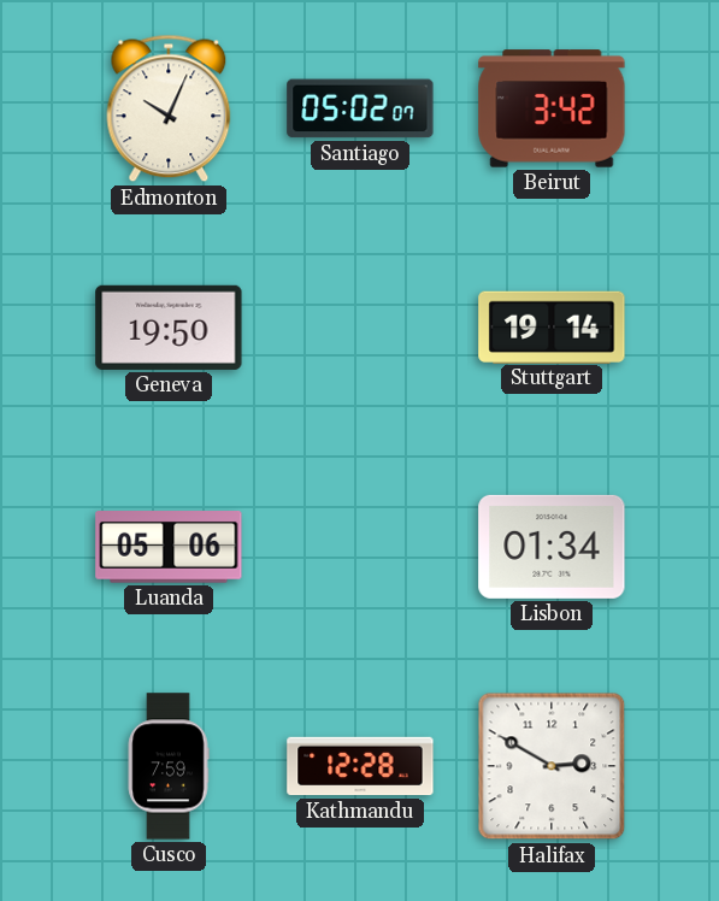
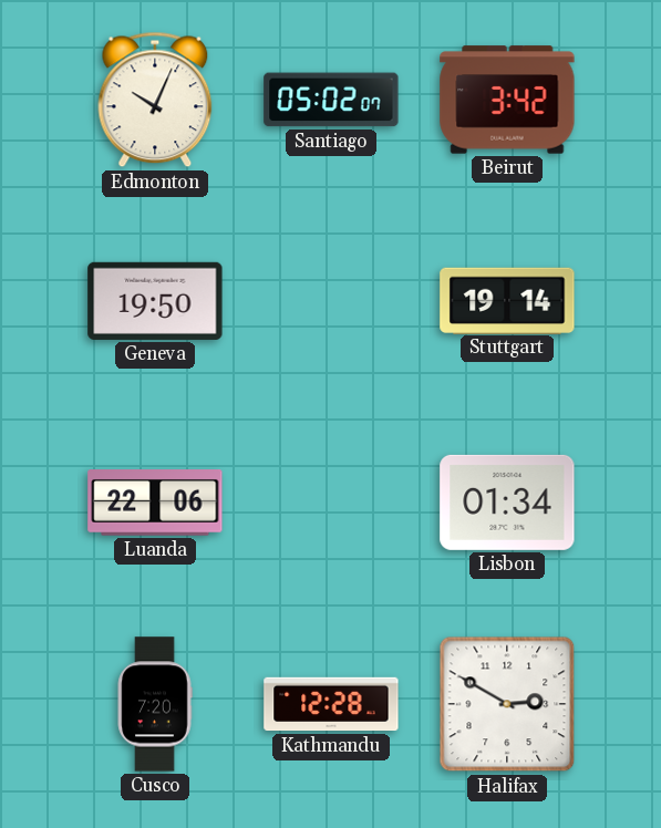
Luanda: 05:06 -> 22:06
Cusco: 7:59 -> 7:20
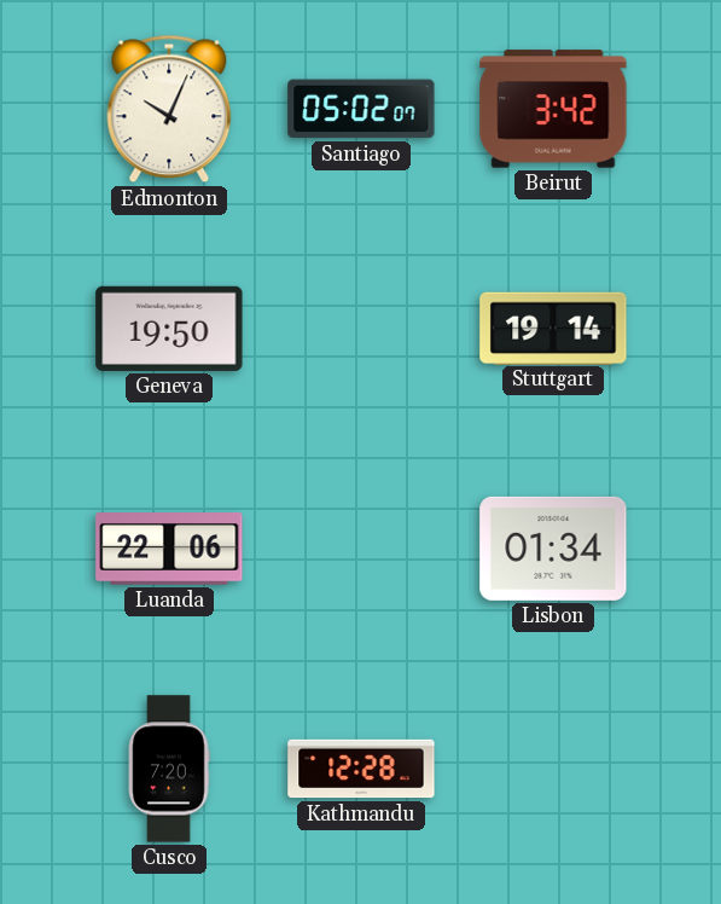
Halifax: 2:50 -> none
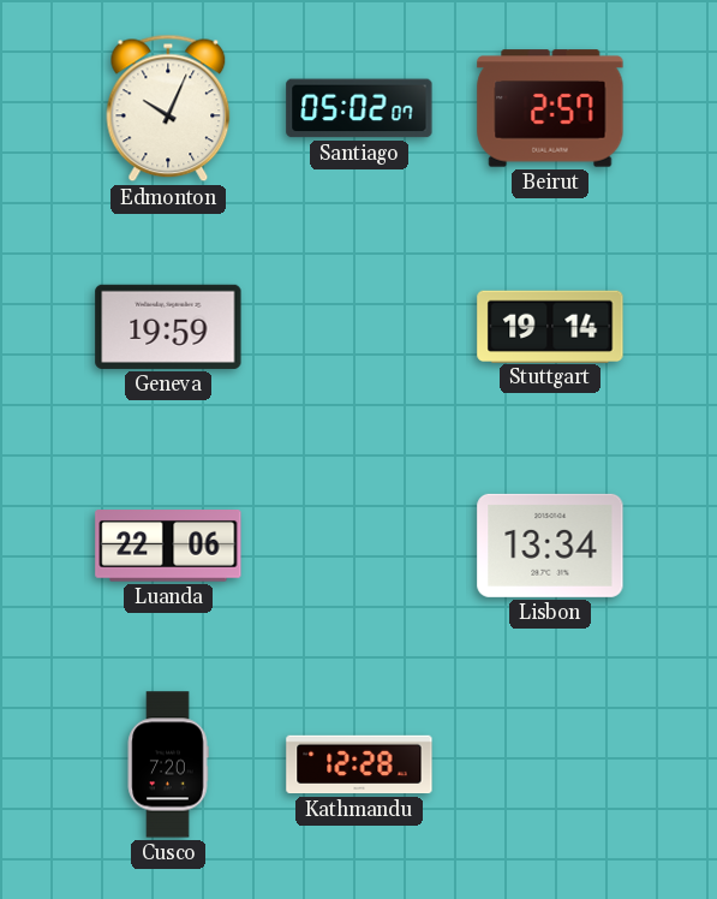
Beirut: 3:42 -> 2:57
Geneva: 19:50 -> 19:59
Lisbon: 01:34 -> 13:34
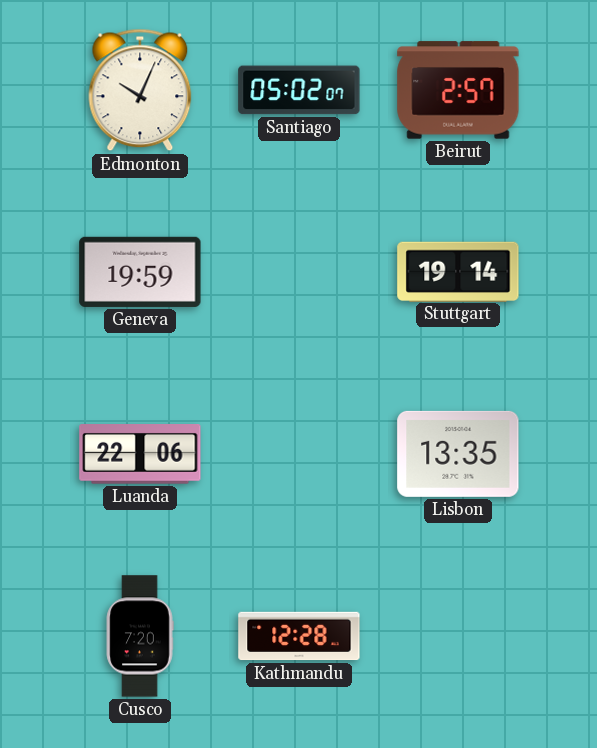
Lisbon: 13:34 -> 13:35
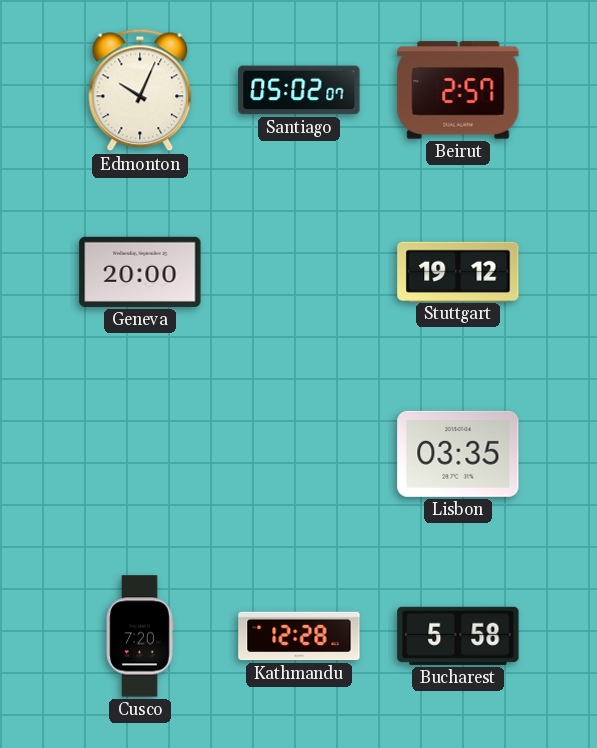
Geneva: 19:59 -> 20:00
Stuttgart: 19:14 -> 19:12
Luanda: 22:06 -> none
Lisbon: 13:35 -> 03:35
Bucharest: none -> 5:58
